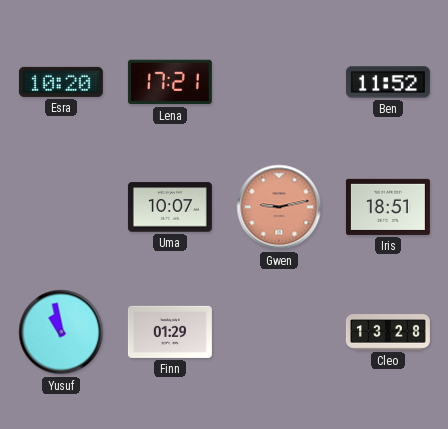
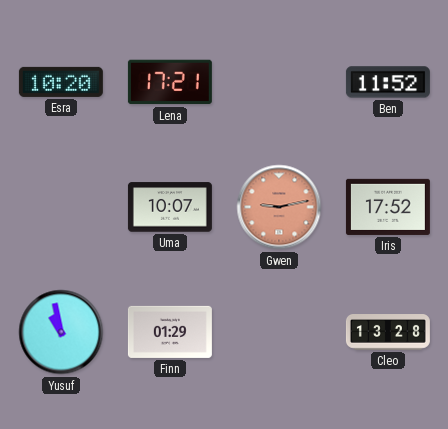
Iris: 18:51 -> 17:52
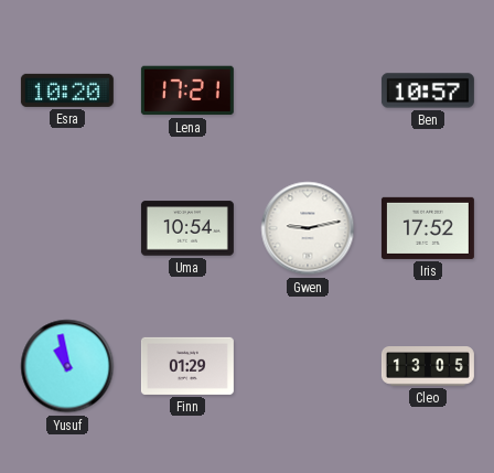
Ben: 11:52 -> 10:57
Uma: 10:07 -> 10:54
Gwen dial: salmon -> white
Cleo: 13:28 -> 13:05
